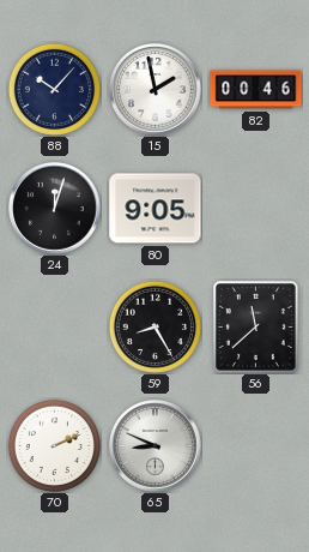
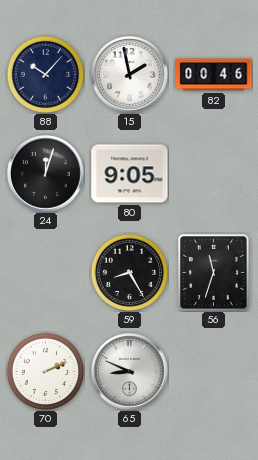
56: 11:38 -> 11:33
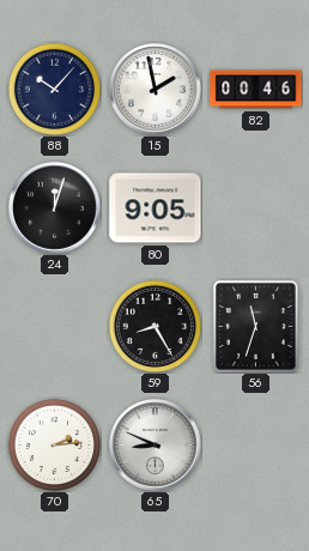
70: 2:11 -> 2:14
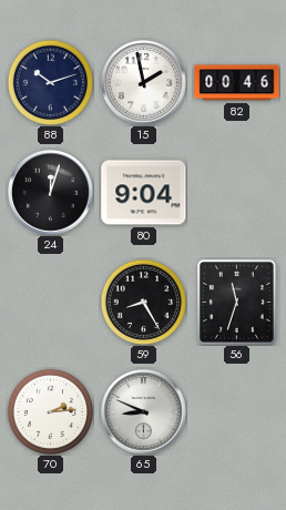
88: 10:07 -> 10:12
80: 9:05 -> 9:04
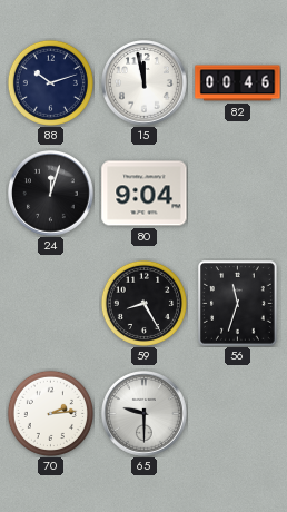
15: 1:58 -> 11:58
65: 8:49 -> 9:30
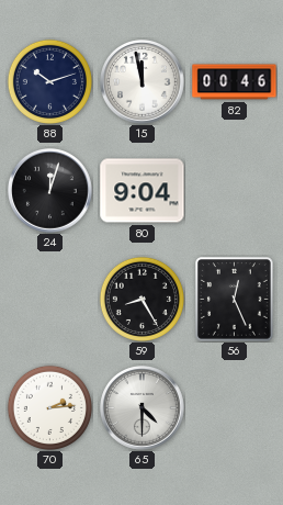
56: 11:33 -> 12:26
65: 9:30 -> 4:30
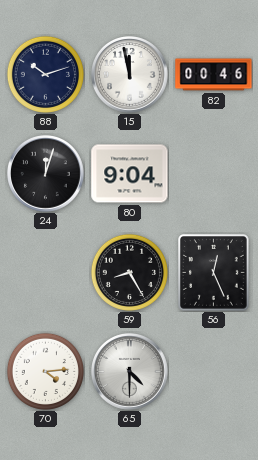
70: 2:14 -> 4:14
